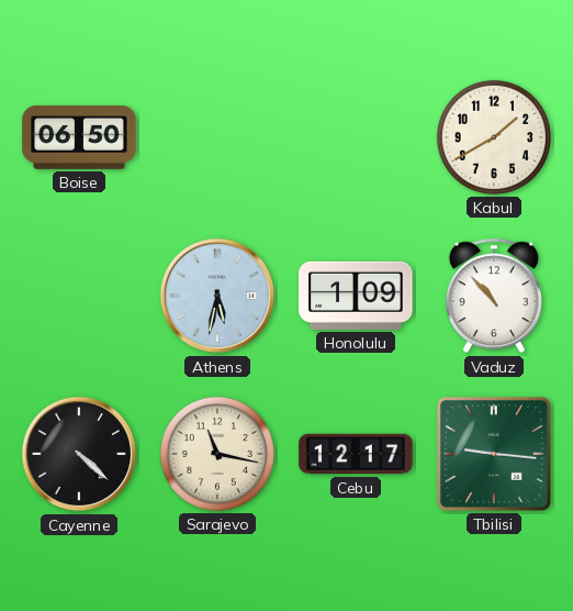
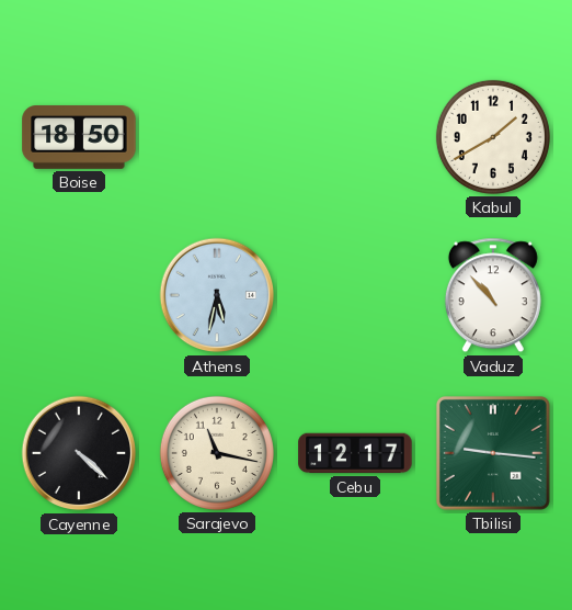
Boise: 06:50 -> 18:50
Honolulu: 1:09 -> none
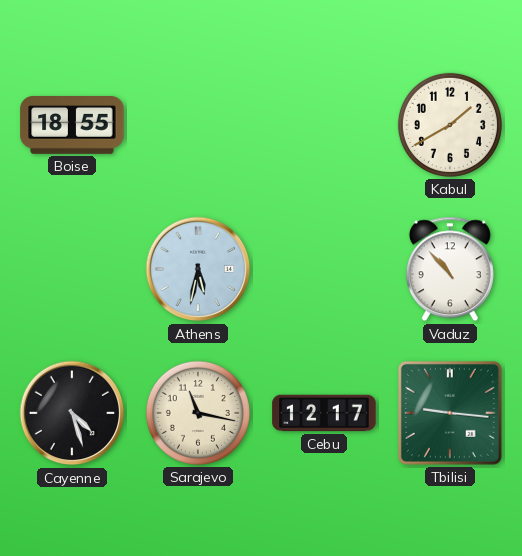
Boise: 18:50 -> 18:55
Cayenne: 4:22 -> 4:27
